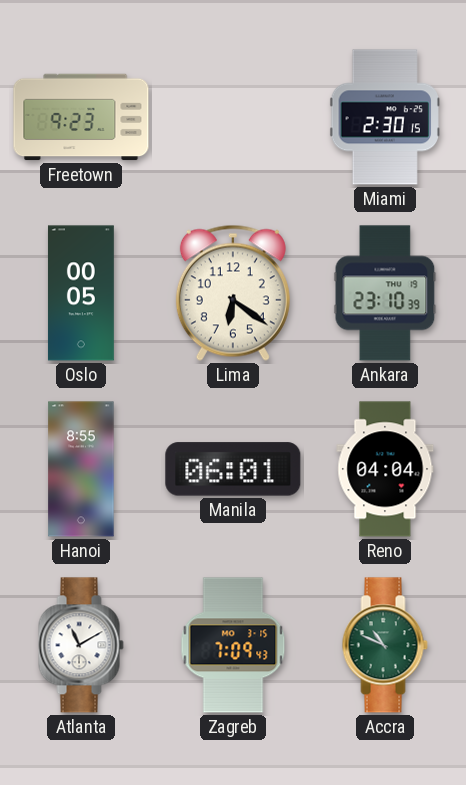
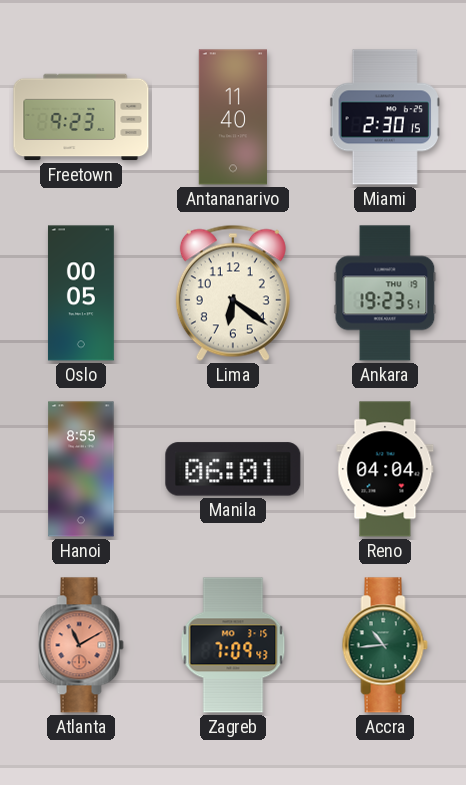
Antananarivo: none -> 11:40
Ankara: 23:10 -> 19:23
Atlanta dial: white -> salmon
Accra: 10:49 -> 10:44
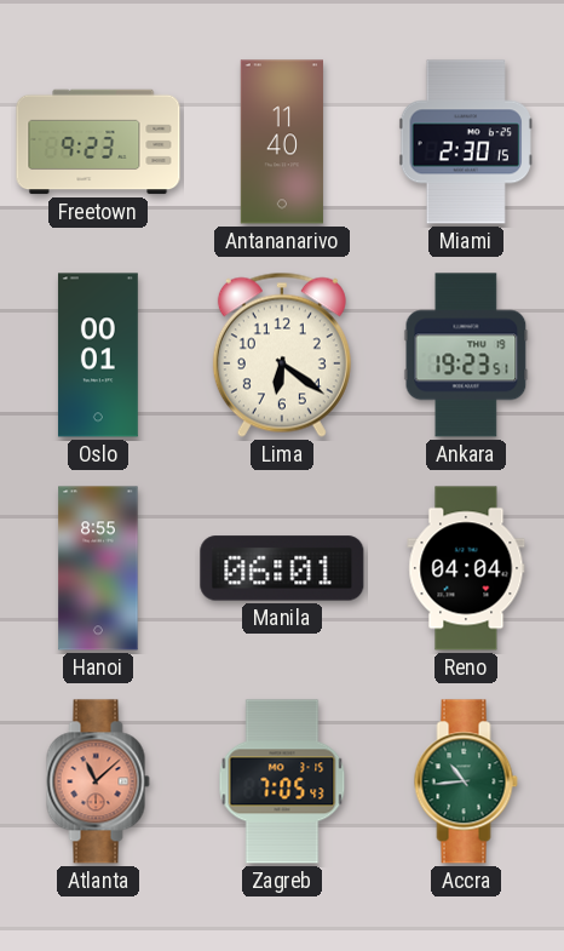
Oslo: 00:05 -> 00:01
Atlanta: 11:10 -> 11:08
Zagreb: 7:09 -> 7:05
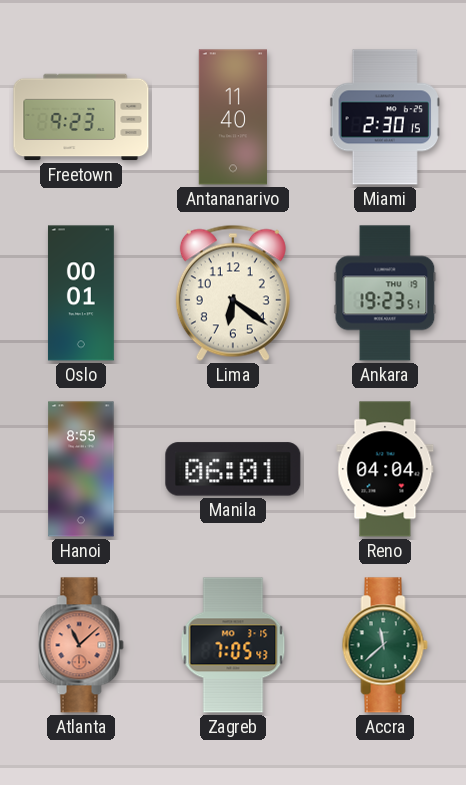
Accra: 10:44 -> 11:38
